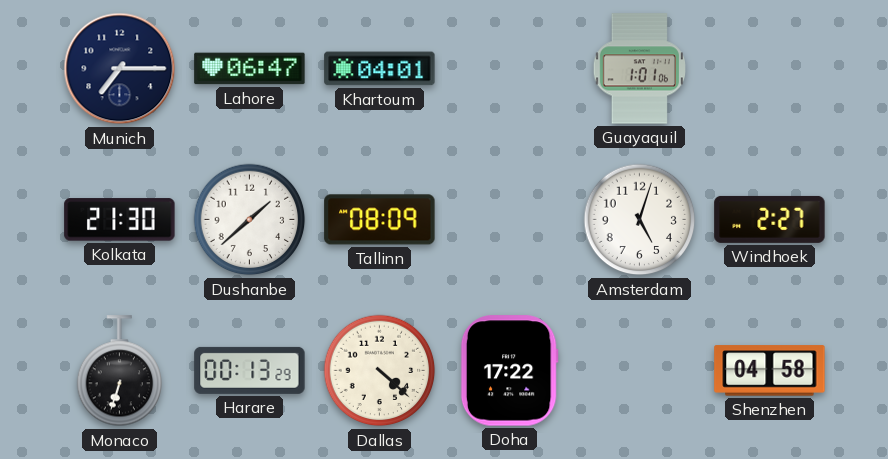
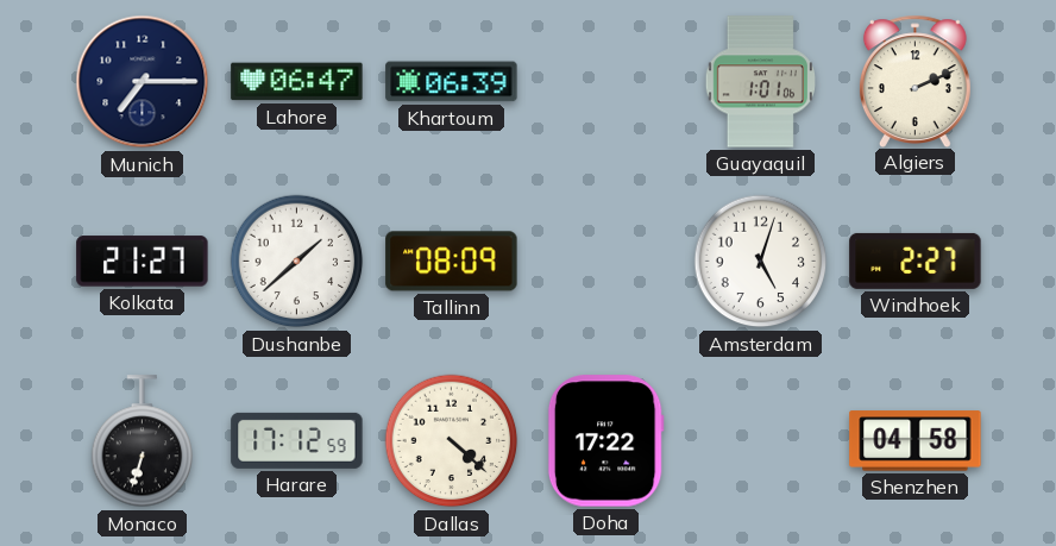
Khartoum: 04:01 -> 06:39
Algiers: none -> 2:11
Kolkata: 21:30 -> 21:27
Harare: 00:13 -> 17:12
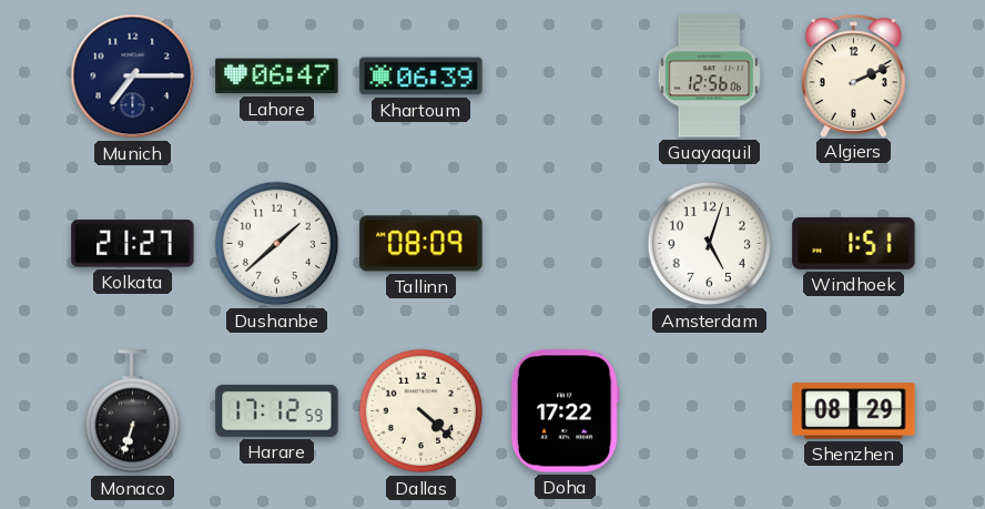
Guayaquil: 1:01 -> 12:56
Windhoek: 2:27 -> 1:51
Shenzhen: 04:58 -> 08:29
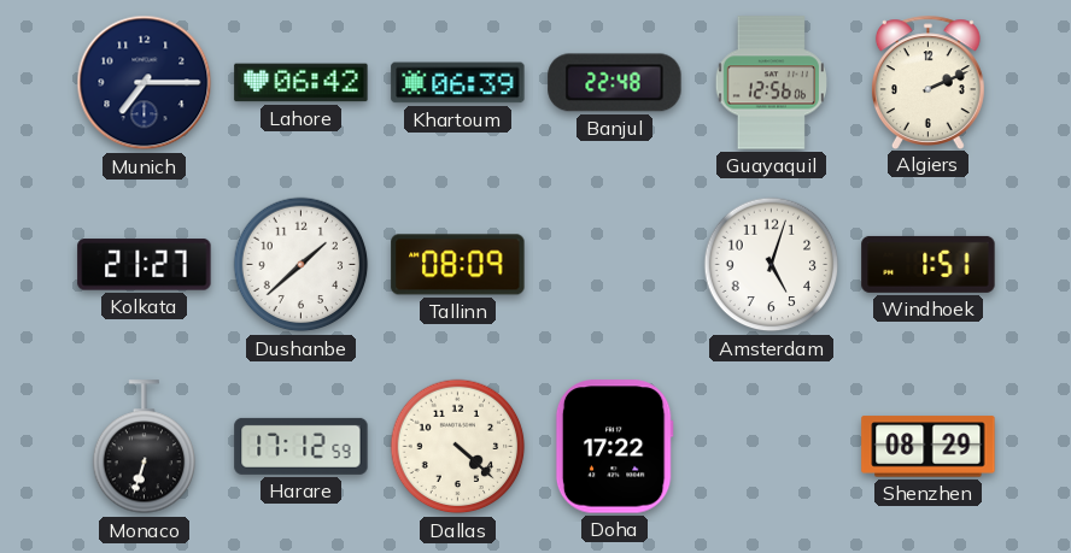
Lahore: 06:47 -> 06:42
Banjul: none -> 22:48
